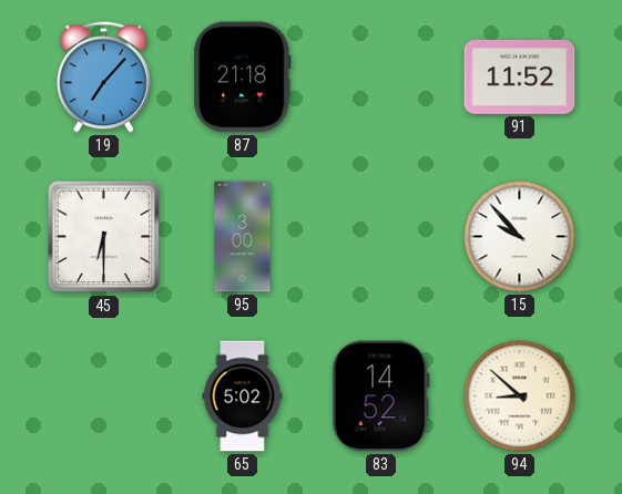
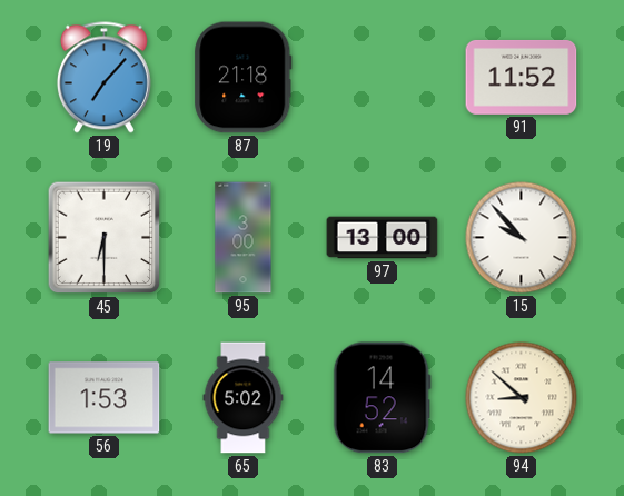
97: none -> 13:00
56: none -> 1:53
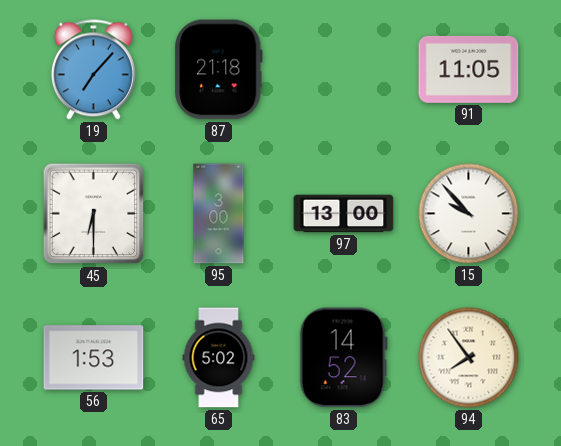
91: 11:52 -> 11:05
94: 8:52 -> 7:54
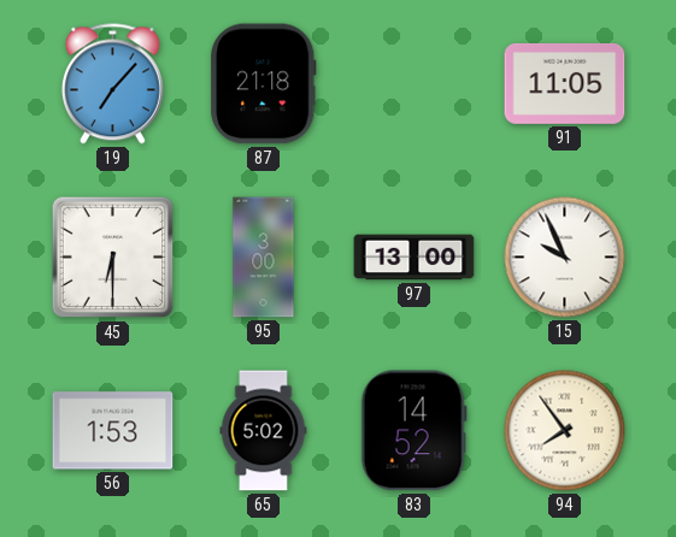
15: 9:53 -> 9:56
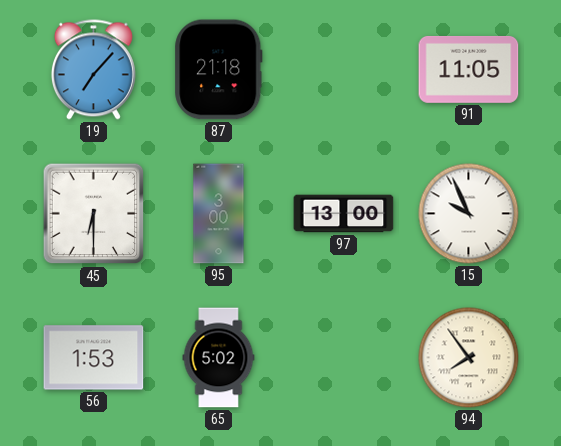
83: 14:52 -> none
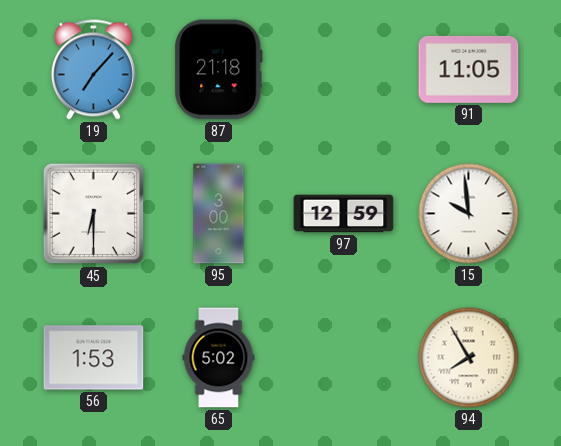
97: 13:00 -> 12:59
15: 9:56 -> 9:59
94: 7:54 -> 7:55
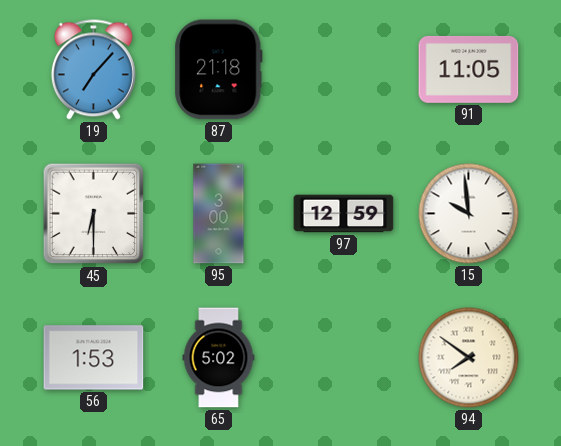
94: 7:55 -> 7:51
